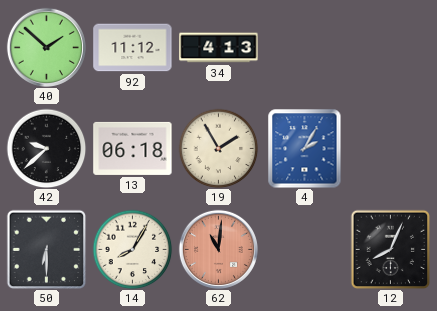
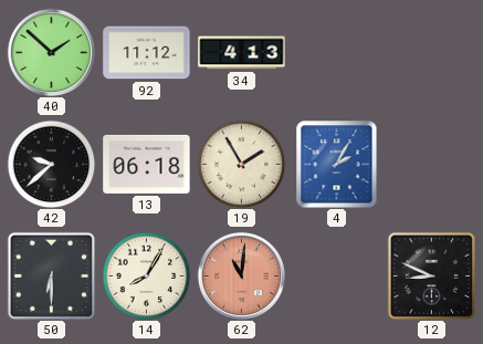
12: 8:04 -> 8:49
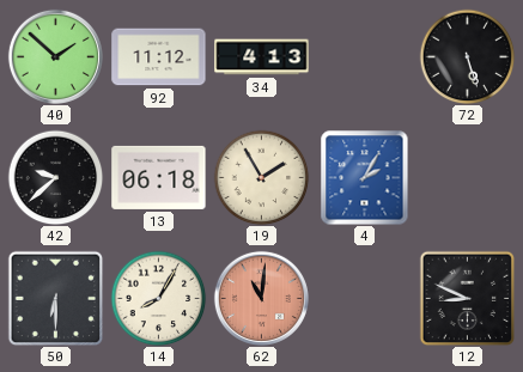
72: none -> 5:27
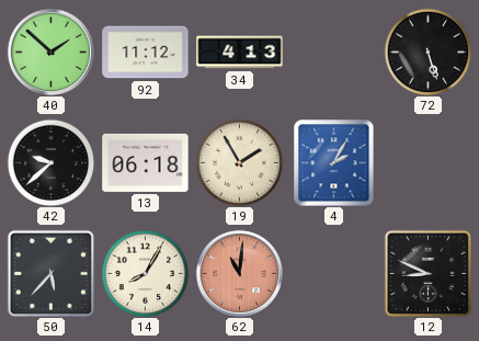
50: 6:30 -> 5:37
